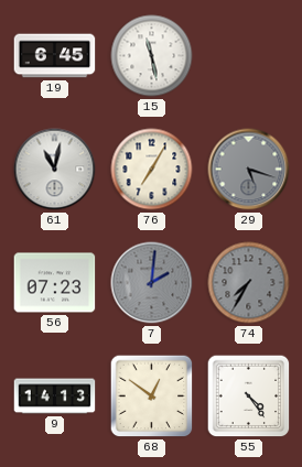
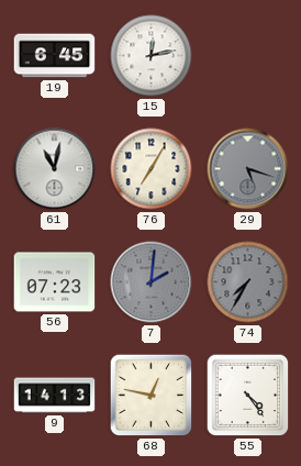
15: 11:28 -> 12:13
68: 12:51 -> 12:47
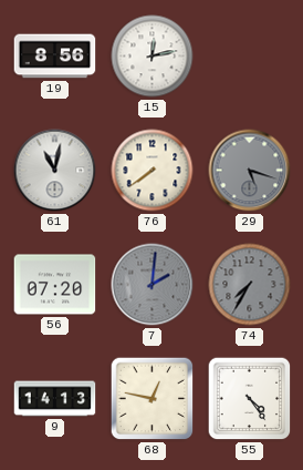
19: 6:45 -> 8:56
76: 7:05 -> 7:39
56: 07:23 -> 07:20
